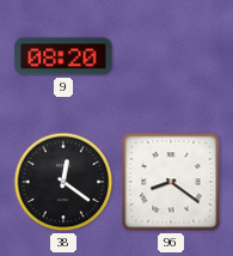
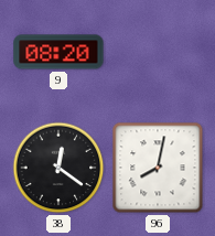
96: 8:21 -> 8:02
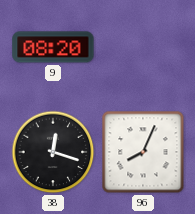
38: 12:21 -> 12:18
96: 8:02 -> 8:04
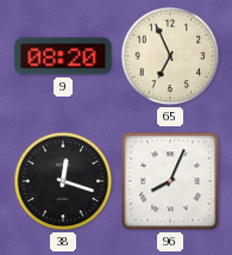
65: none -> 6:56
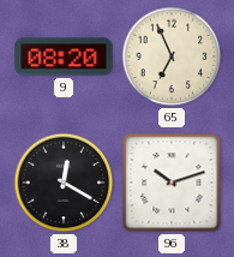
38: 12:18 -> 12:20
96: 8:04 -> 10:12
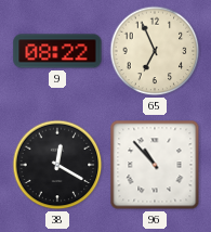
9: 08:20 -> 08:22
96: 10:12 -> 10:53
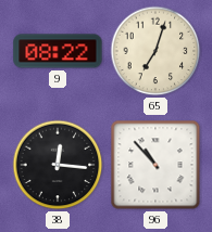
65: 6:56 -> 7:03
38: 12:20 -> 12:16
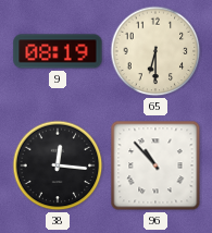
9: 08:22 -> 08:19
65: 7:03 -> 6:30
